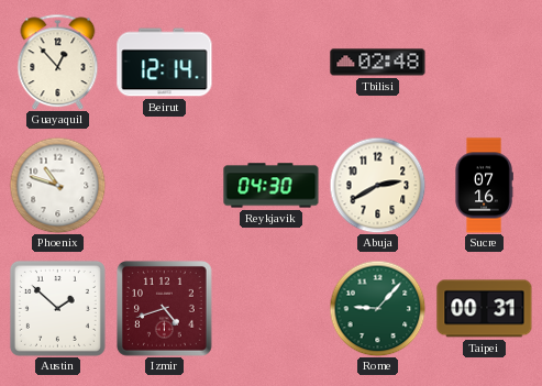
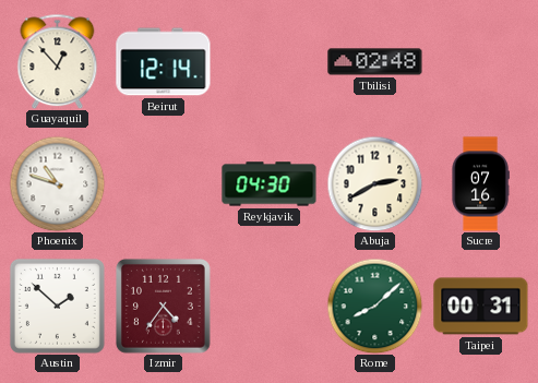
Izmir: 4:42 -> 4:36
Rome: 9:07 -> 8:08
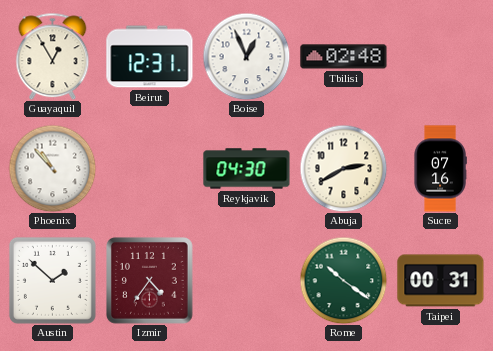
Guayaquil: 12:53 -> 12:55
Beirut: 12:14 -> 12:31
Boise: none -> 12:56
Phoenix: 10:48 -> 10:53
Rome: 8:08 -> 10:21
